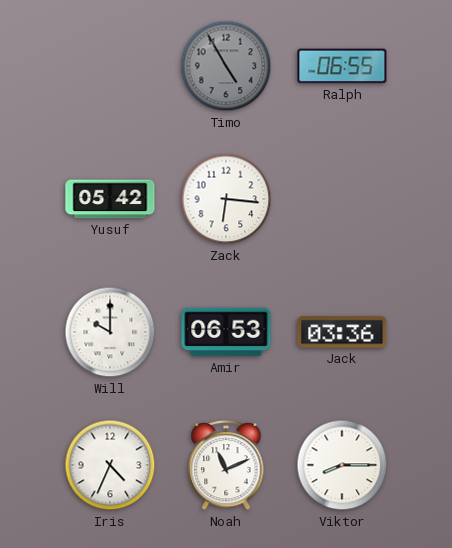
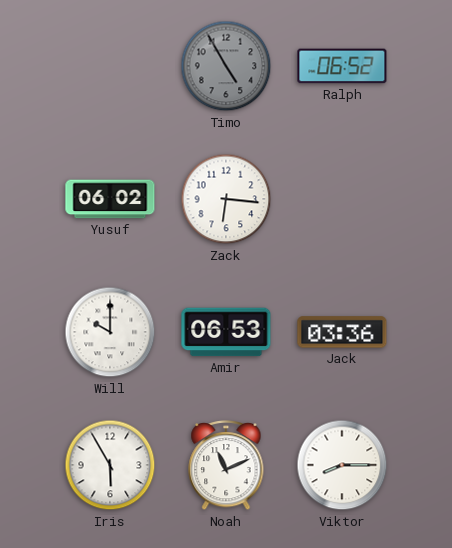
Ralph: 06:55 -> 06:52
Yusuf: 05:42 -> 06:02
Iris: 4:34 -> 5:55
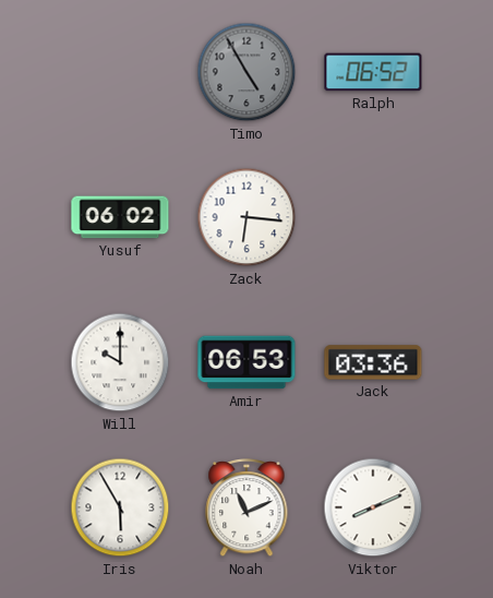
Viktor: 8:15 -> 8:11
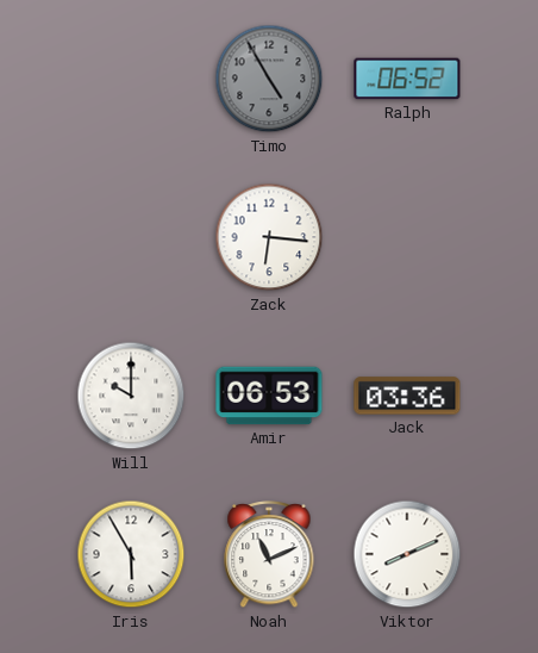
Yusuf: 06:02 -> none
